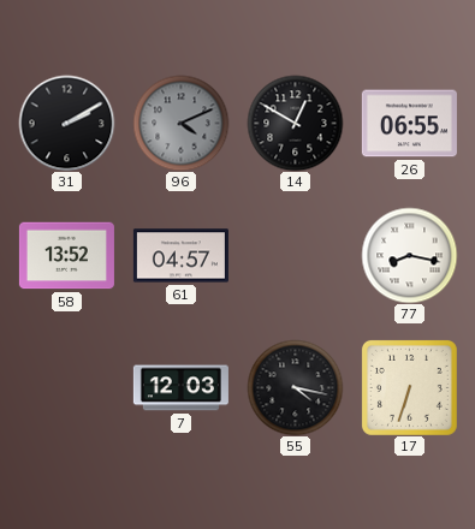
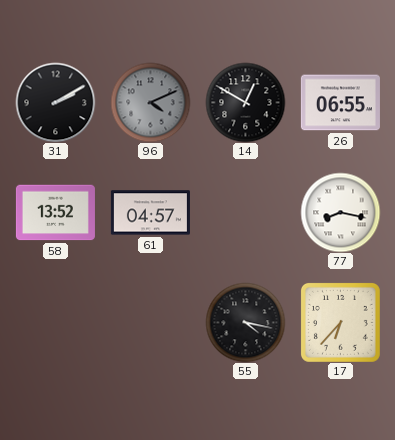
7: 12:03 -> none
17: 6:33 -> 6:37
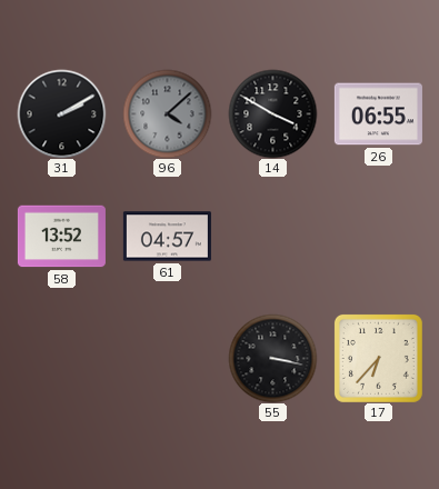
96: 4:11 -> 4:08
14: 12:50 -> 3:50
77: 8:17 -> none
55: 4:17 -> 3:17
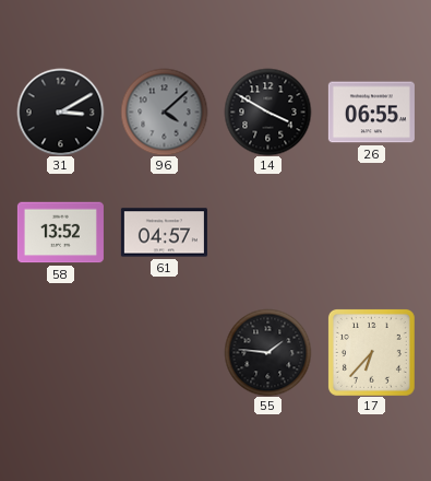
31: 2:10 -> 3:10
55: 3:17 -> 1:46
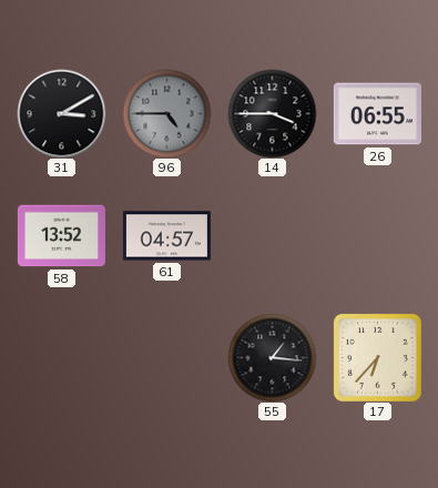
96: 4:08 -> 4:45
14: 3:50 -> 3:45
55: 1:46 -> 1:16
